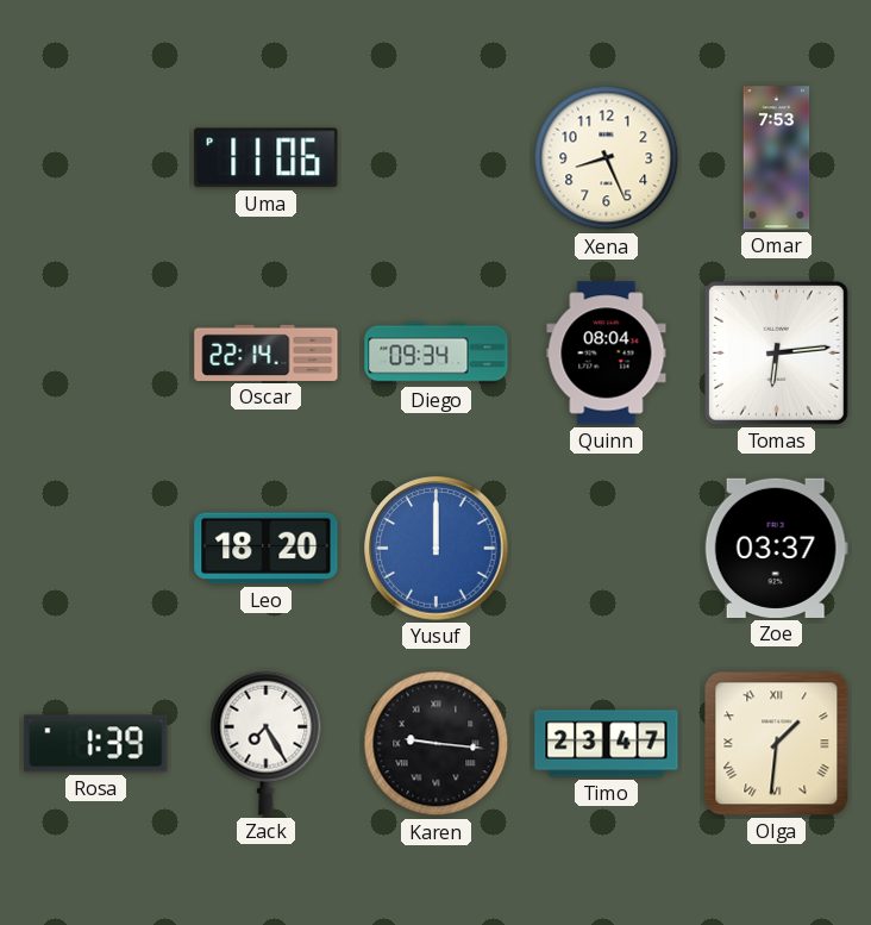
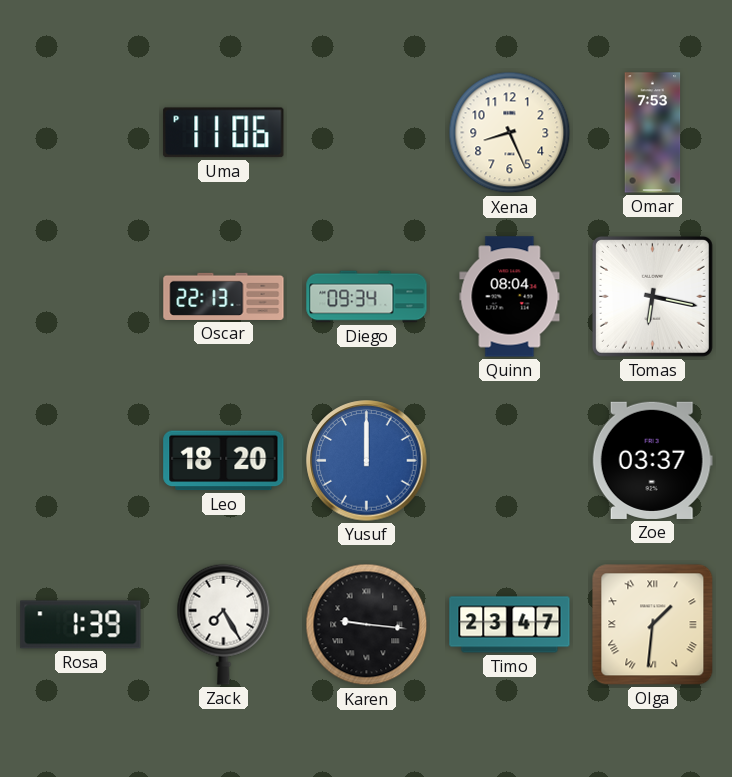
Oscar: 22:14 -> 22:13
Tomas: 6:14 -> 6:17
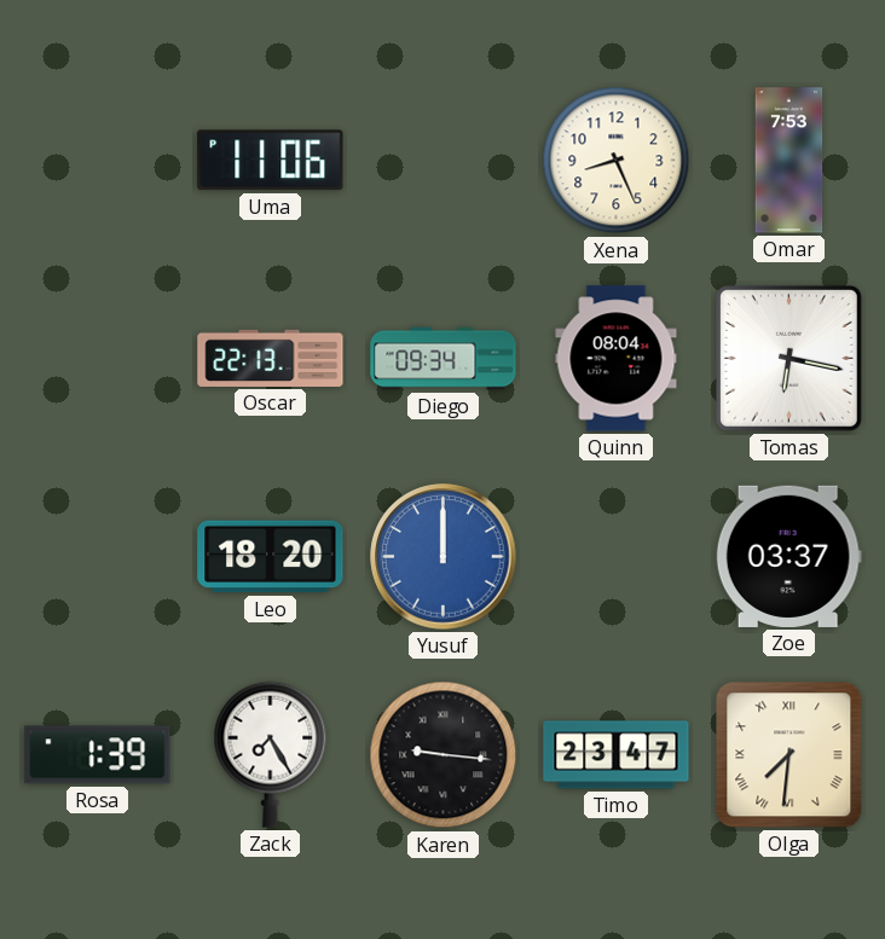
Olga: 1:31 -> 7:31
